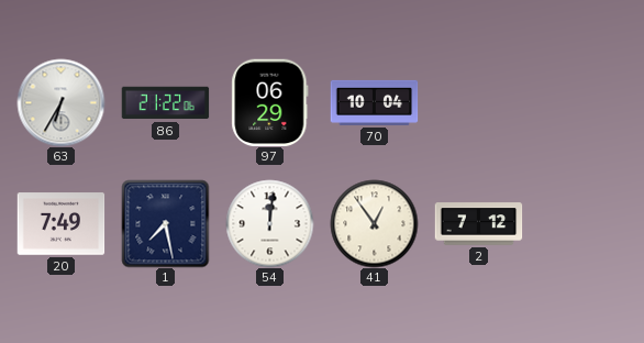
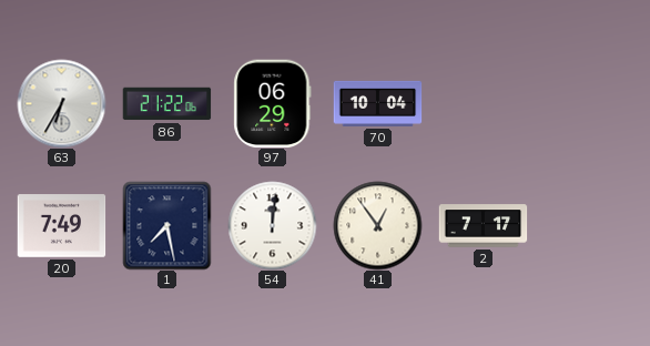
2: 7:12 -> 7:17
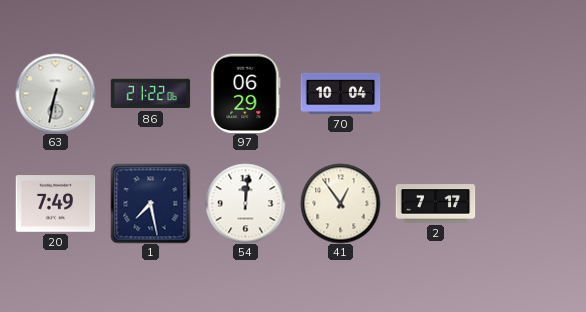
63: 6:35 -> 6:32
